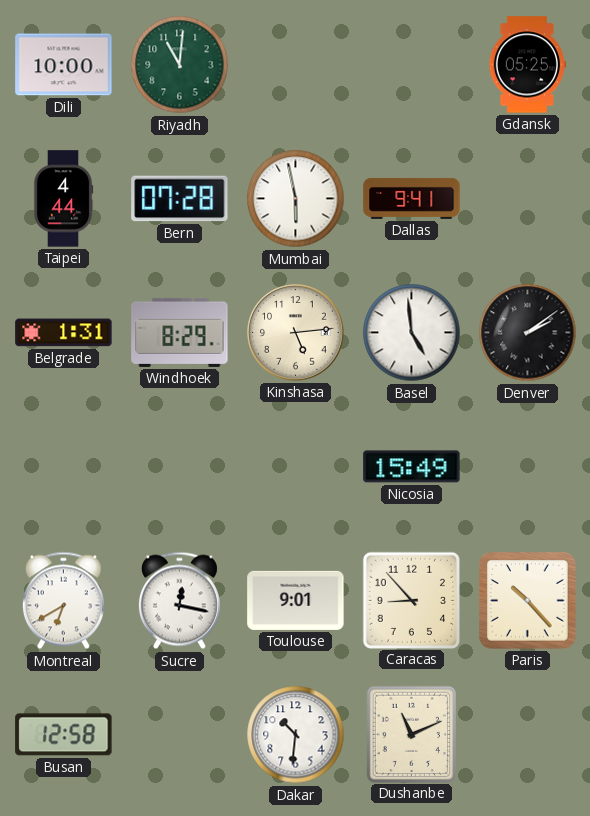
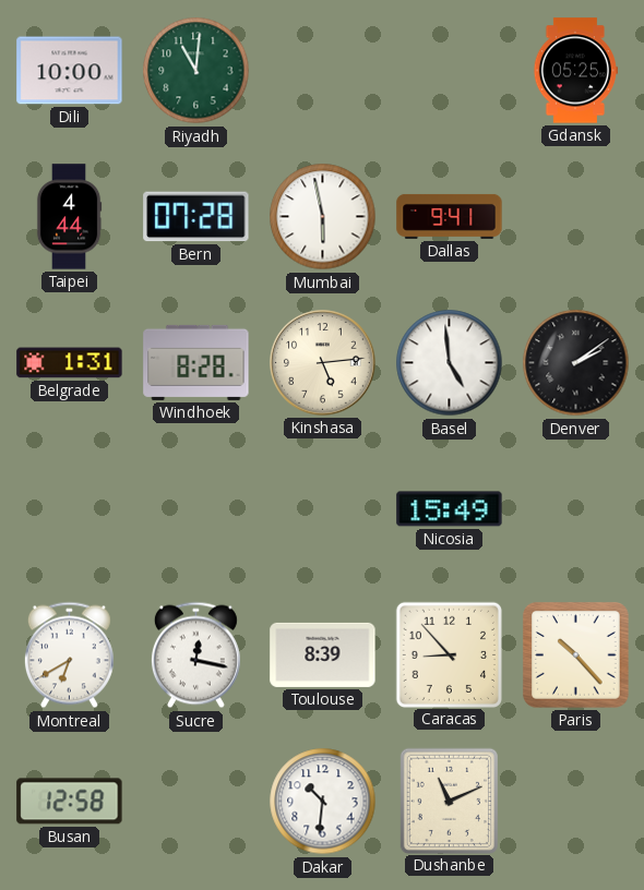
Windhoek: 8:29 -> 8:28
Toulouse: 9:01 -> 8:39
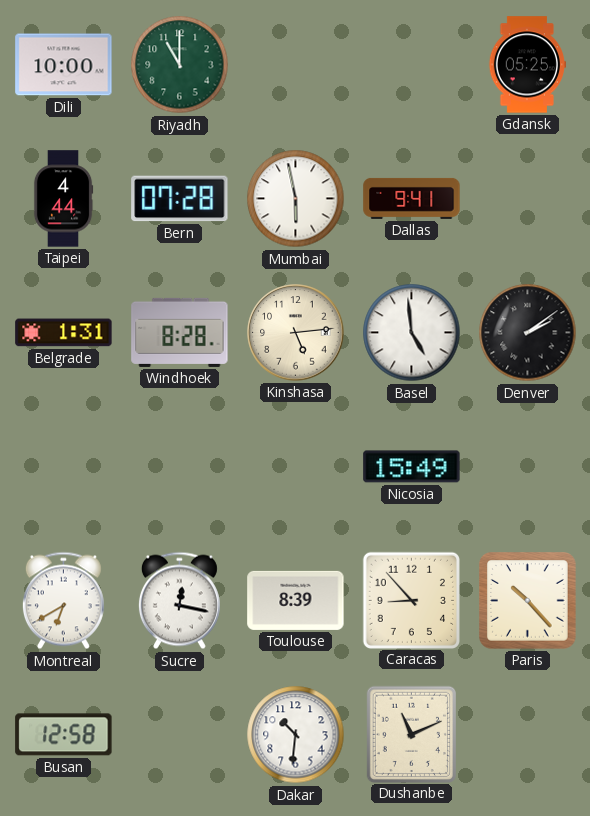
Riyadh: 11:01 -> 11:00
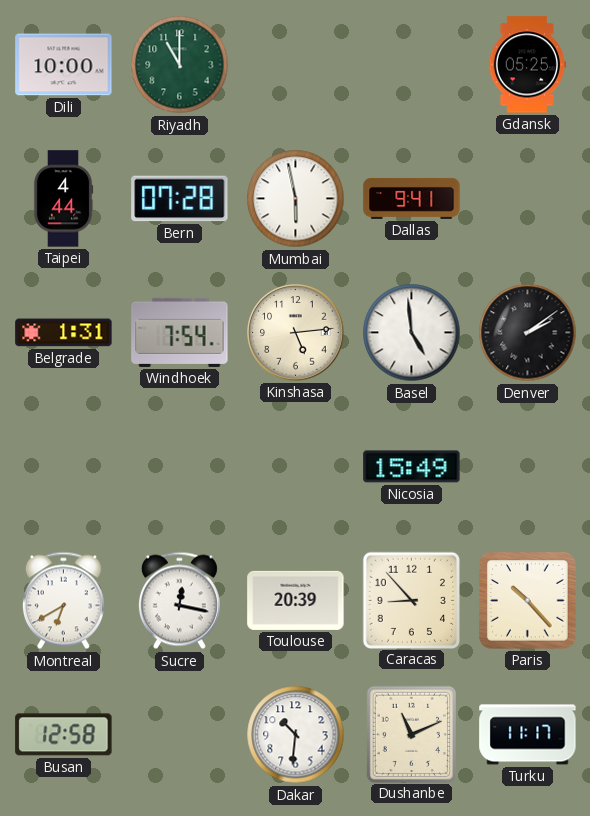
Windhoek: 8:28 -> 7:54
Toulouse: 8:39 -> 20:39
Turku: none -> 11:17
